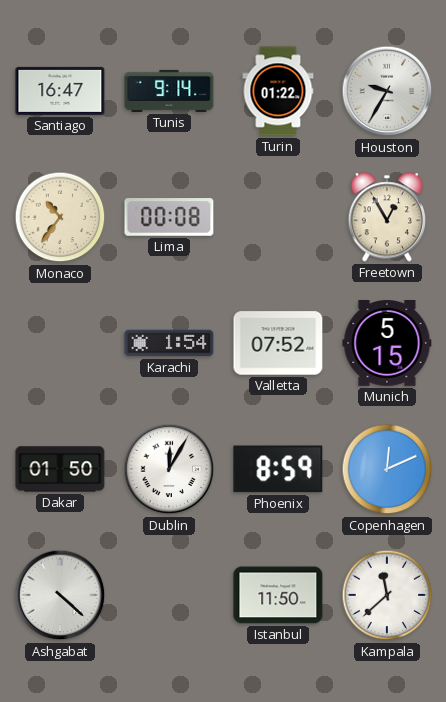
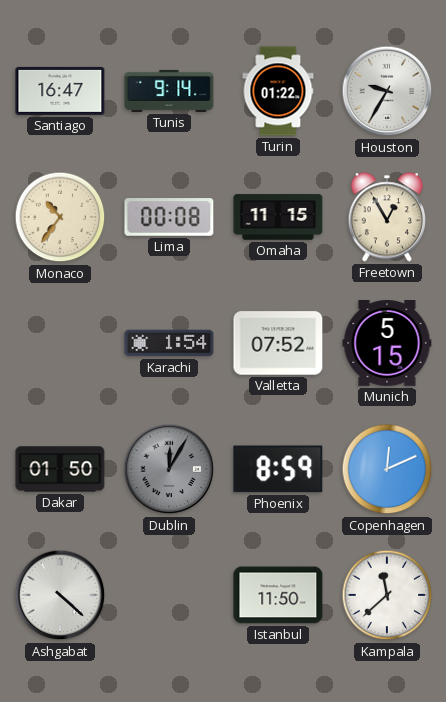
Omaha: none -> 11:15
Dublin dial: white -> grey
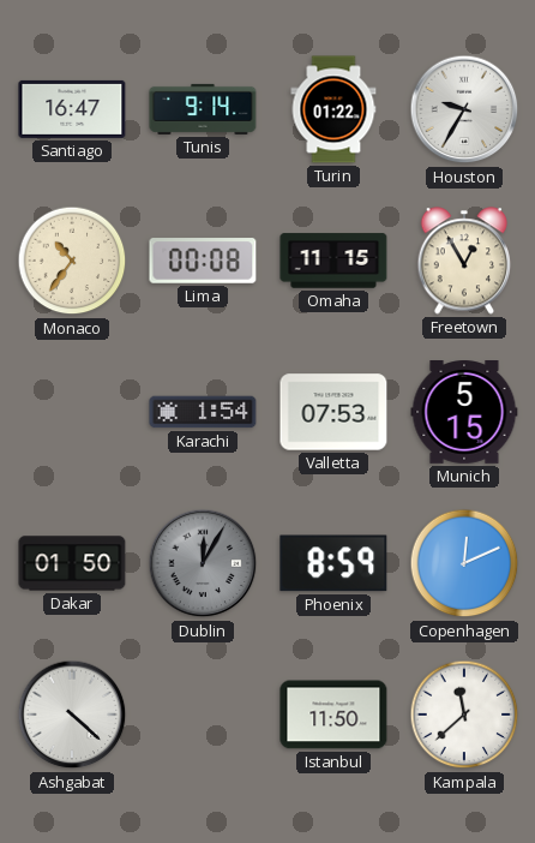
Valletta: 07:52 -> 07:53
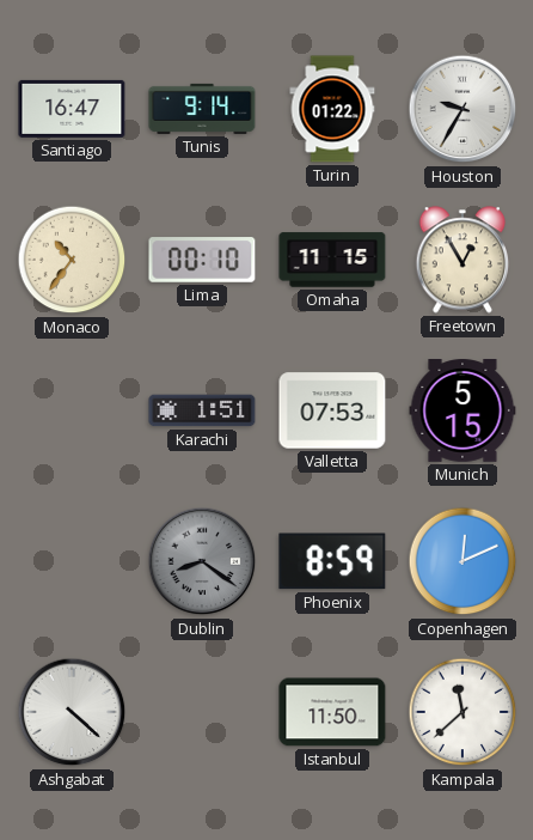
Lima: 00:08 -> 00:10
Karachi: 1:54 -> 1:51
Dakar: 01:50 -> none
Dublin: 12:05 -> 8:21
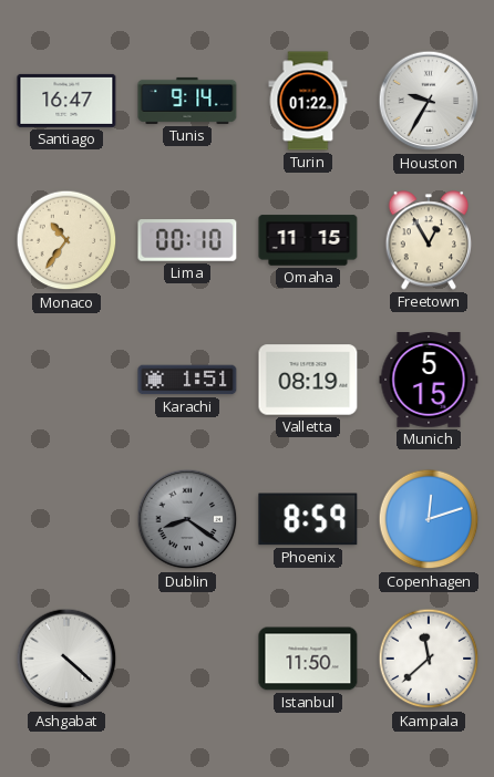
Valletta: 07:53 -> 08:19
Copenhagen: 12:11 -> 12:12
